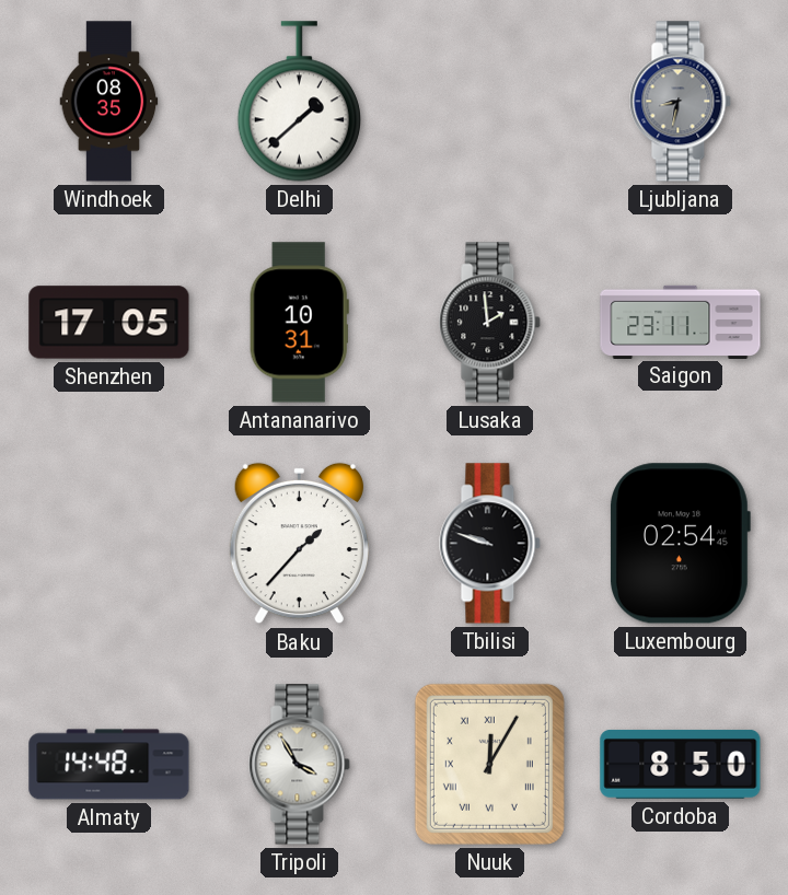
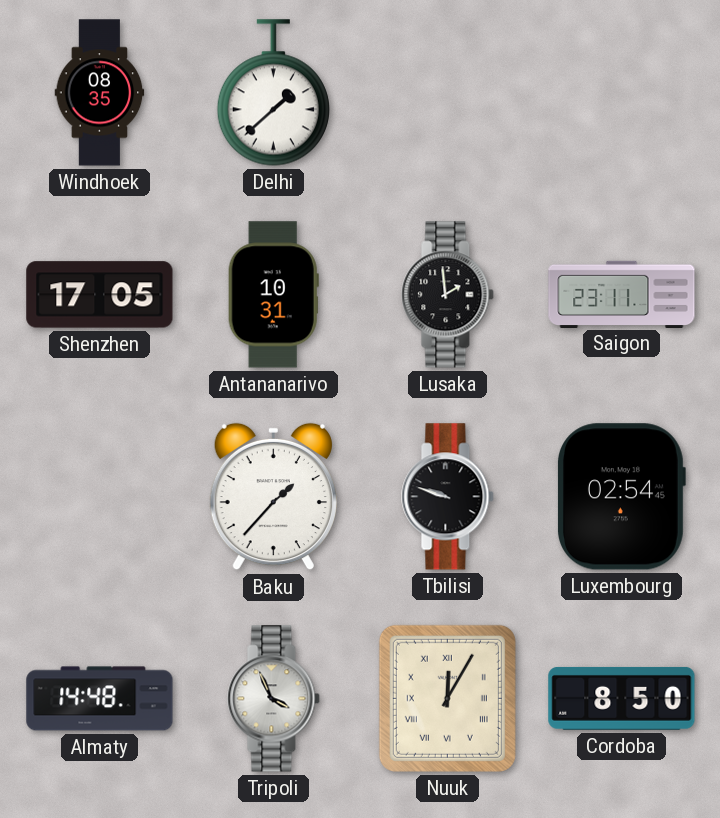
Ljubljana: 8:32 -> none
Tripoli: 3:55 -> 3:56
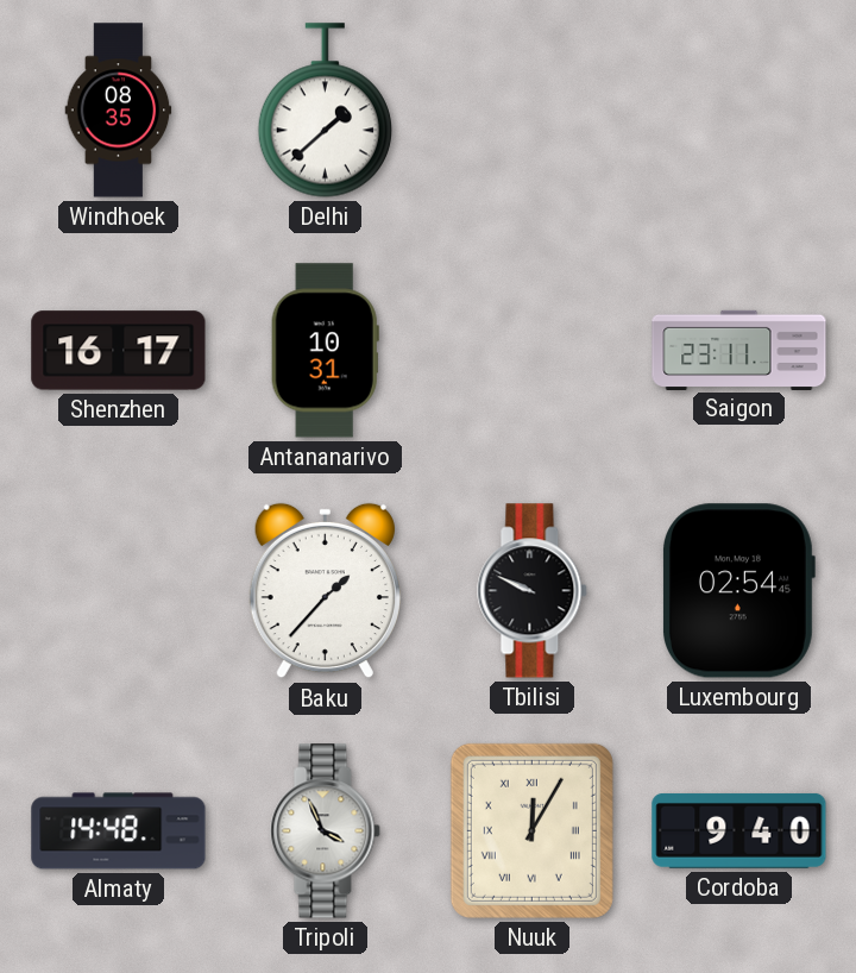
Shenzhen: 17:05 -> 16:17
Lusaka: 1:59 -> none
Tbilisi: 9:48 -> 9:49
Cordoba: 8:50 -> 9:40
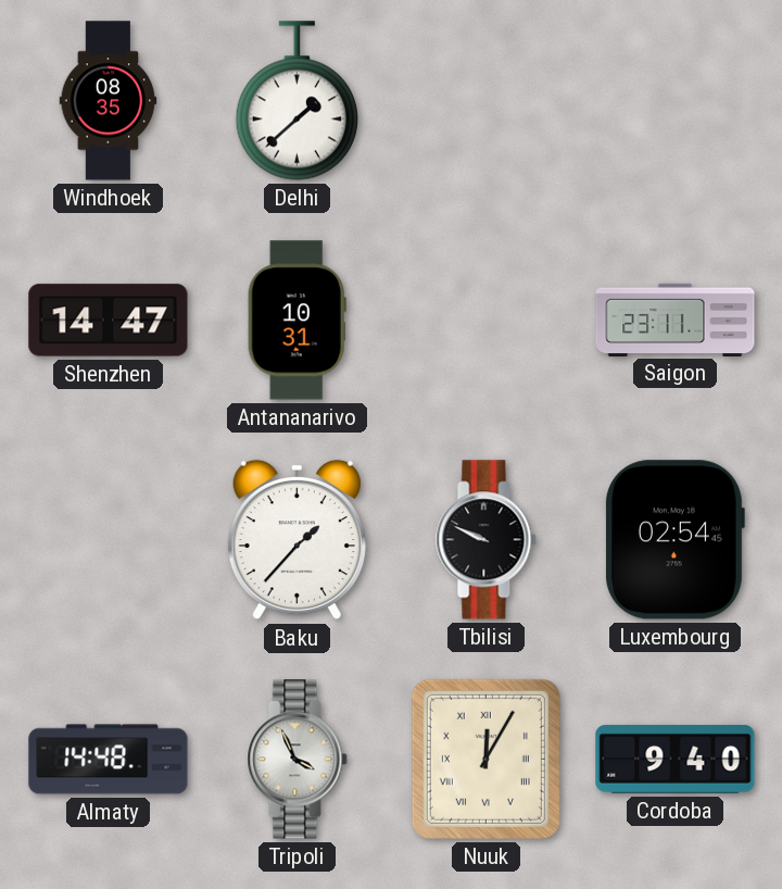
Shenzhen: 16:17 -> 14:47
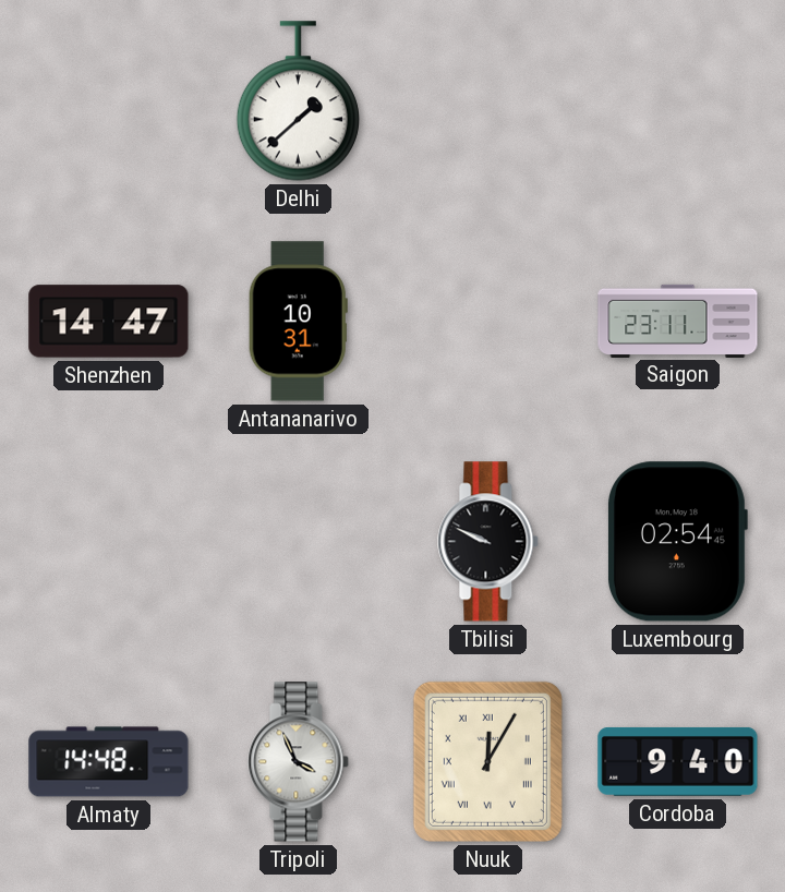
Windhoek: 08:35 -> none
Baku: 1:37 -> none
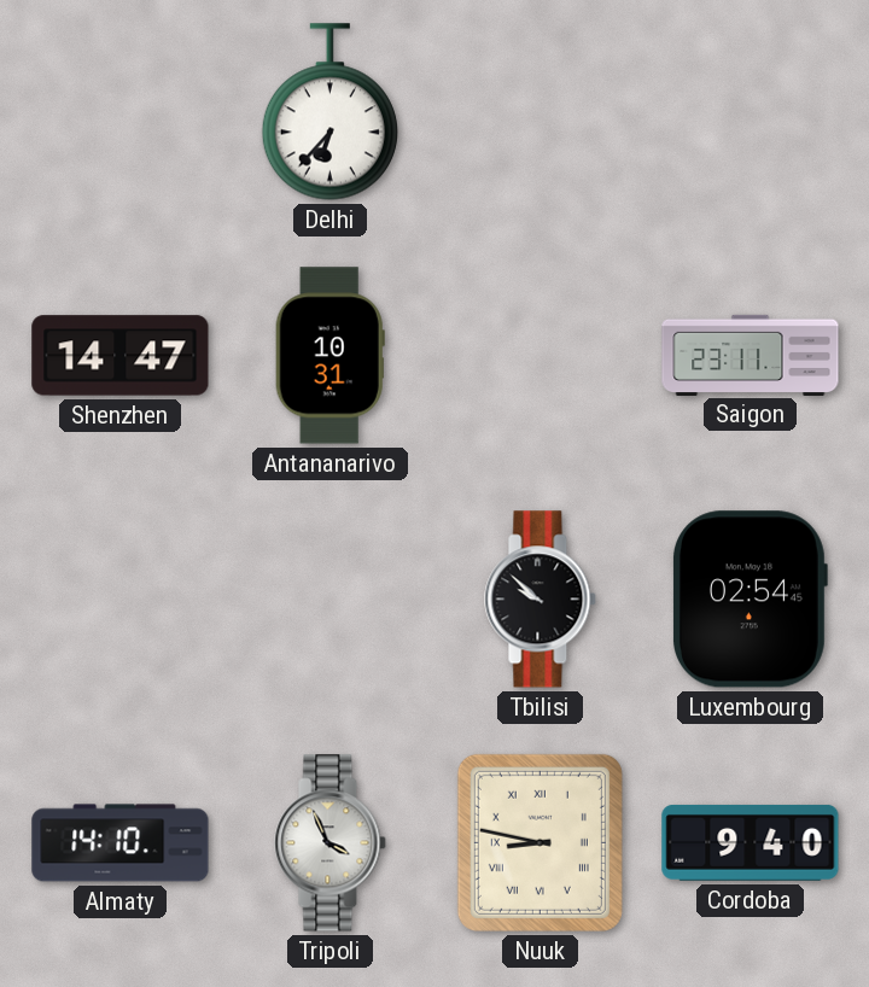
Delhi: 1:38 -> 6:37
Tbilisi: 9:49 -> 9:52
Almaty: 14:48 -> 14:10
Nuuk: 12:05 -> 8:47
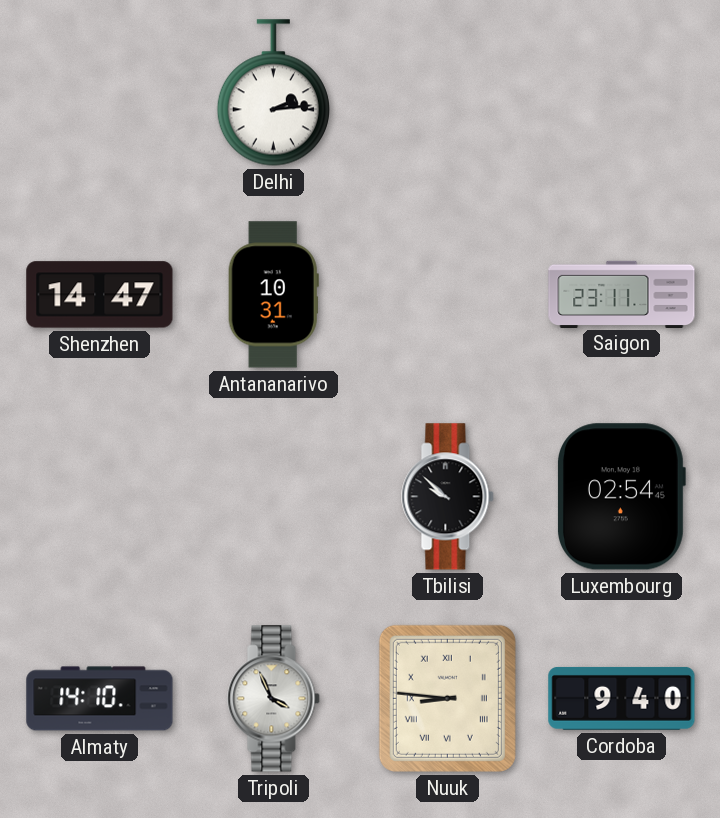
Delhi: 6:37 -> 2:14
Nuuk: 8:47 -> 8:46
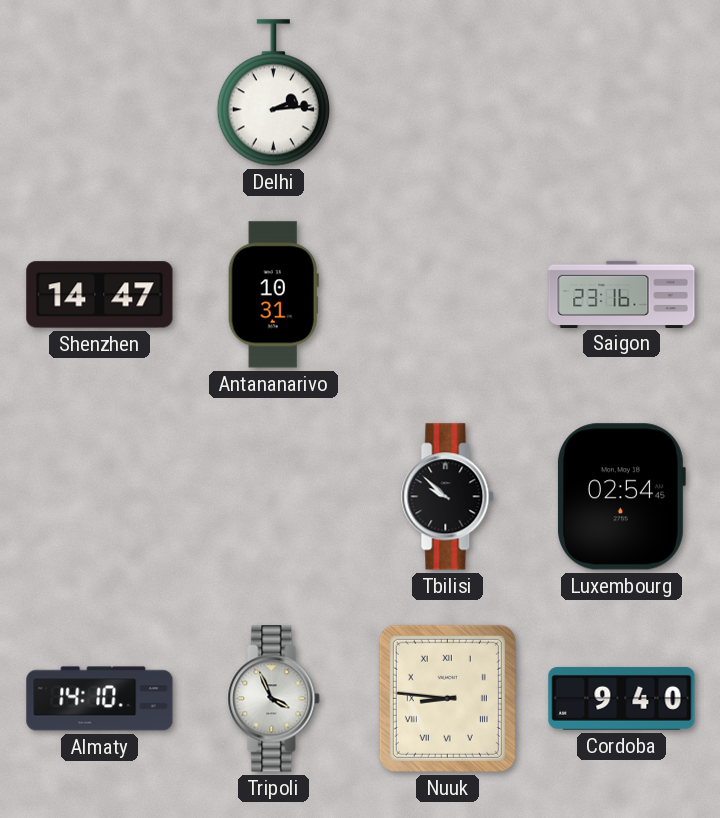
Saigon: 23:11 -> 23:16
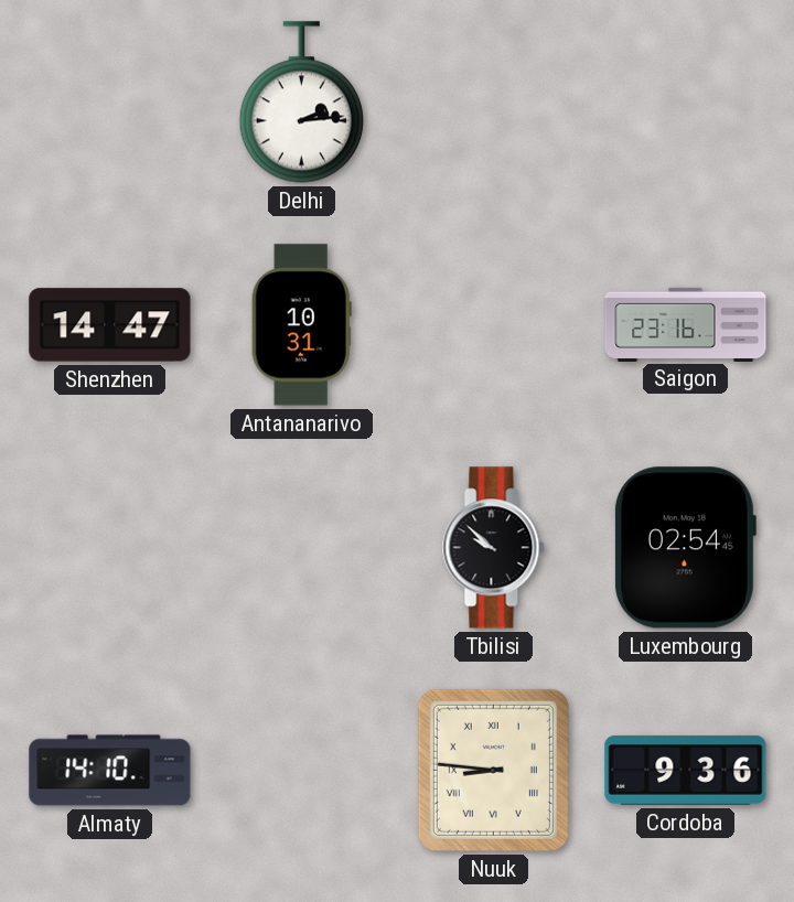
Tripoli: 3:56 -> none
Cordoba: 9:40 -> 9:36
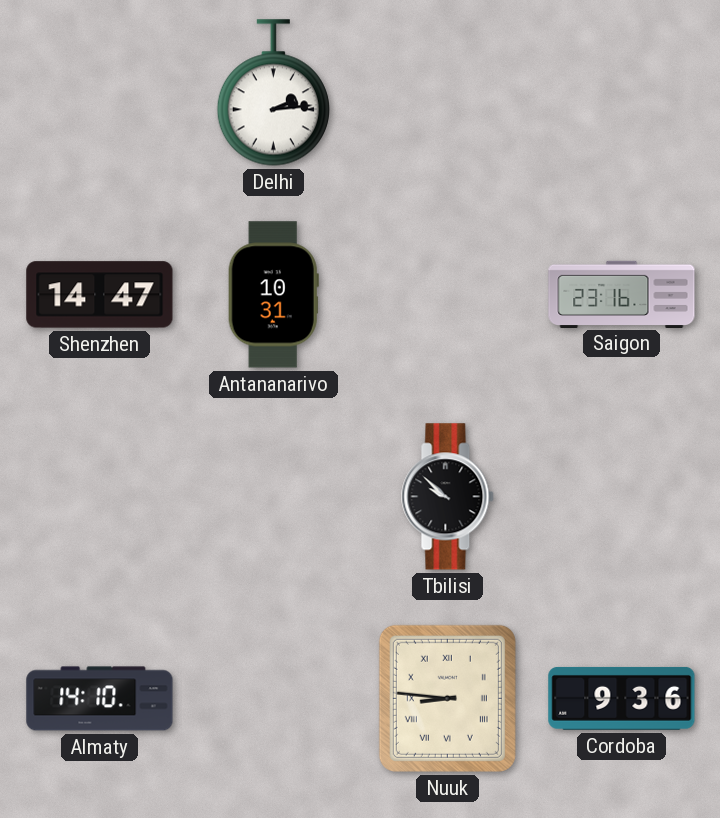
Luxembourg: 02:54 -> none
